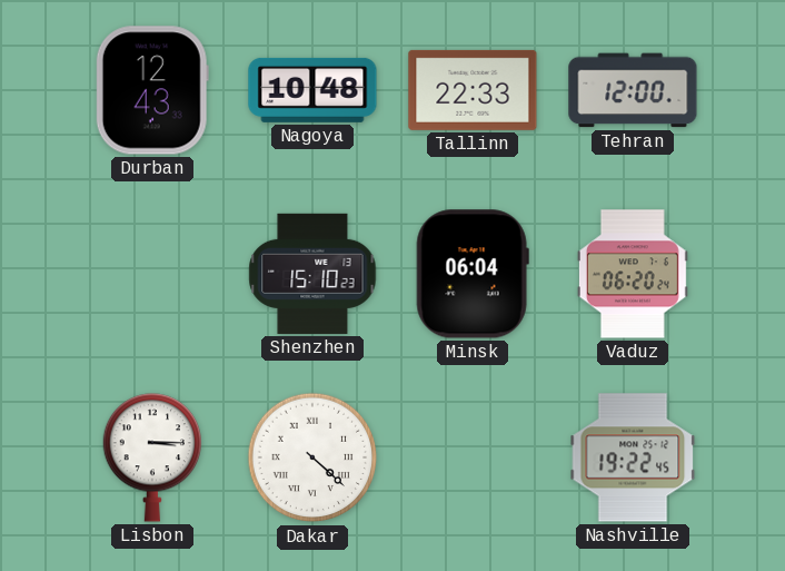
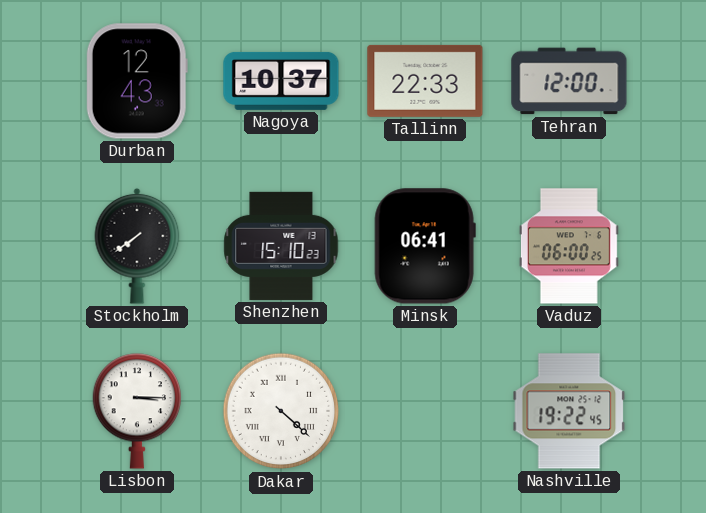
Nagoya: 10:48 -> 10:37
Stockholm: none -> 7:39
Minsk: 06:04 -> 06:41
Vaduz: 06:20 -> 06:00
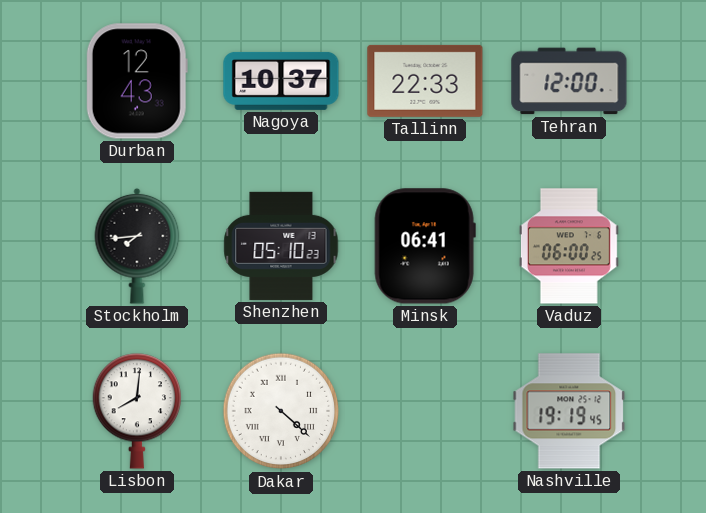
Stockholm: 7:39 -> 7:44
Shenzhen: 15:10 -> 05:10
Lisbon: 3:15 -> 8:01
Nashville: 19:22 -> 19:19
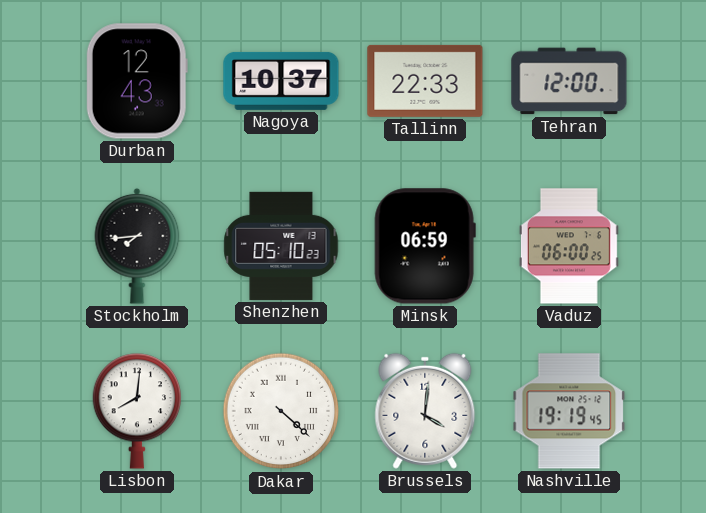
Minsk: 06:41 -> 06:59
Brussels: none -> 4:01
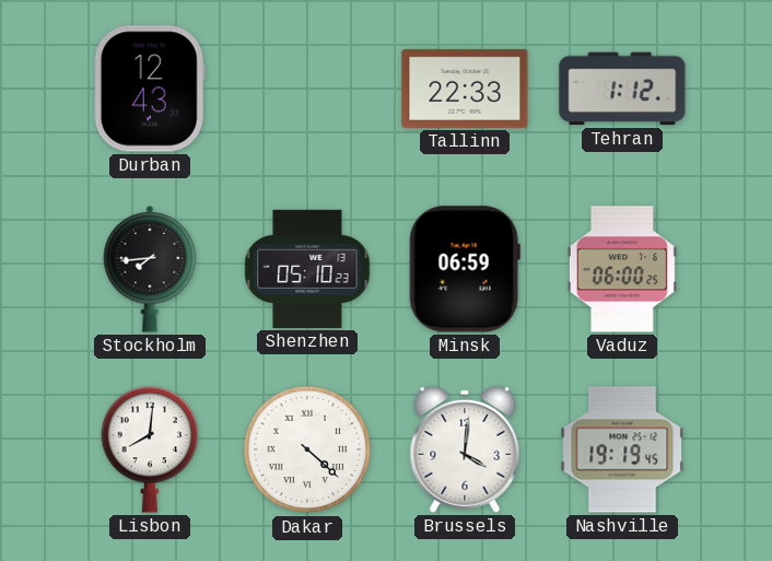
Nagoya: 10:37 -> none
Tehran: 12:00 -> 1:12
